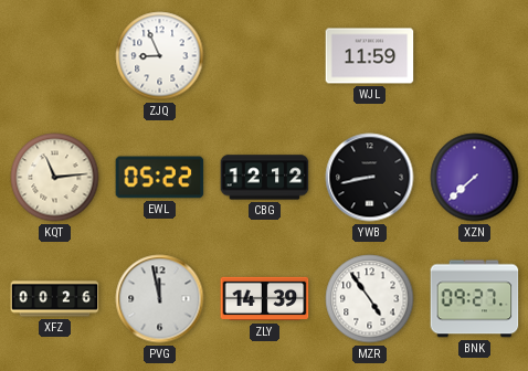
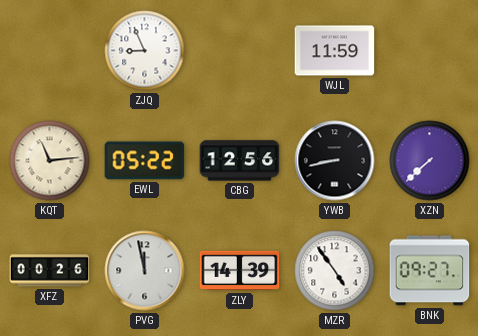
CBG: 12:12 -> 12:56
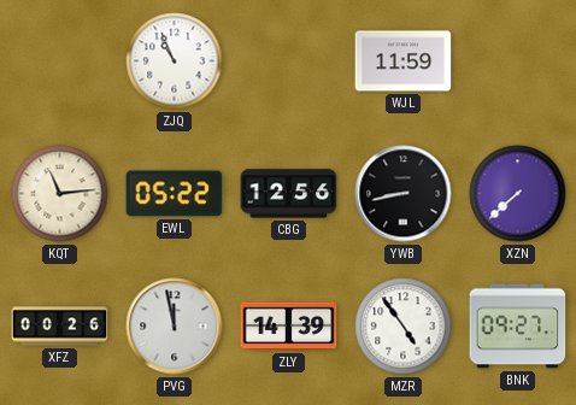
ZJQ: 8:56 -> 10:56
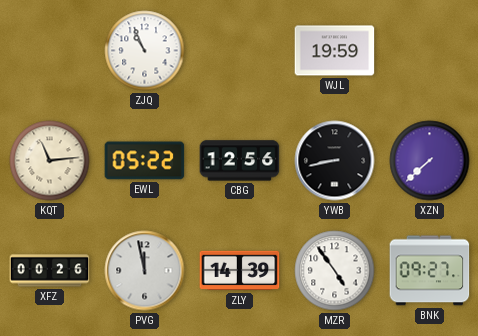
WJL: 11:59 -> 19:59
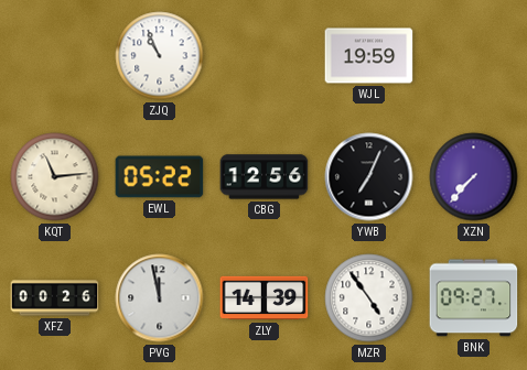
YWB: 8:43 -> 7:04
XZN: 7:38 -> 7:37
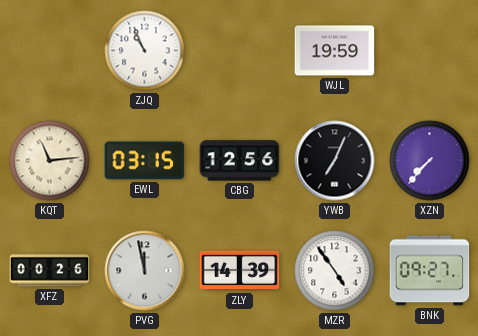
EWL: 05:22 -> 03:15
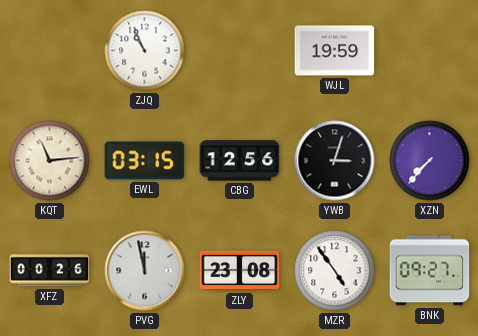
YWB: 7:04 -> 3:03
ZLY: 14:39 -> 23:08
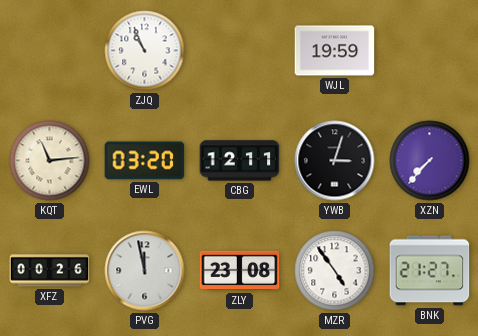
EWL: 03:15 -> 03:20
CBG: 12:56 -> 12:11
BNK: 09:27 -> 21:27
